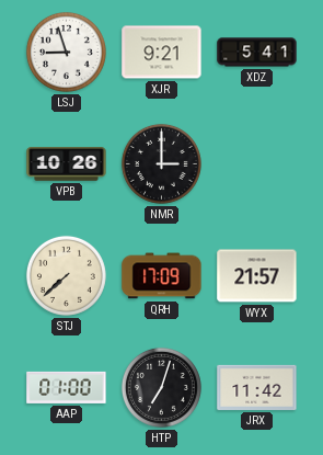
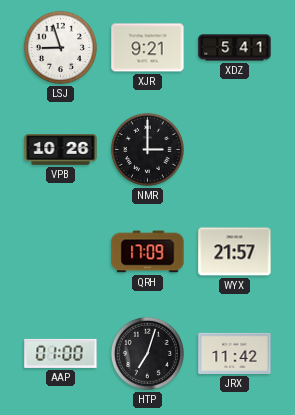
STJ: 7:38 -> none
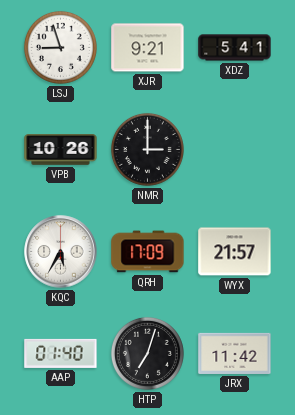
KQC: none -> 5:35
AAP: 01:00 -> 01:40
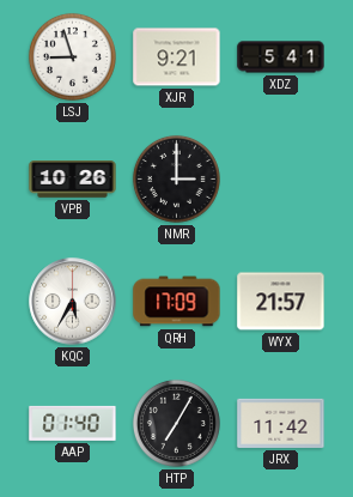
HTP: 7:03 -> 7:05
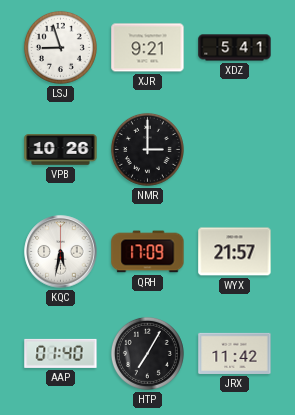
KQC: 5:35 -> 5:32
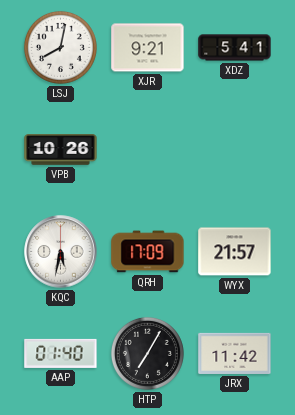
LSJ: 8:57 -> 8:02
NMR: 3:00 -> none
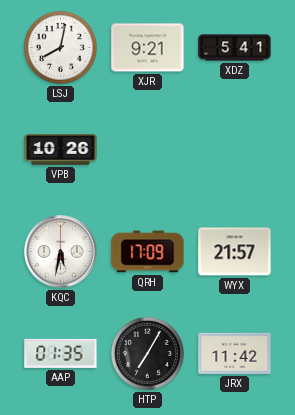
AAP: 01:40 -> 01:35
